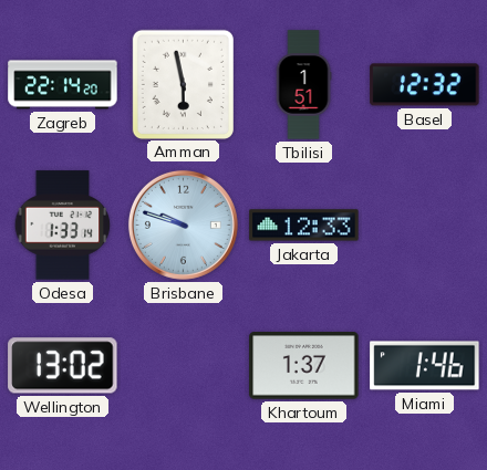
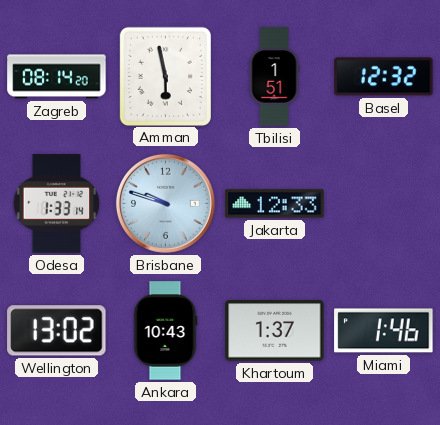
Zagreb: 22:14 -> 08:14
Ankara: none -> 10:43
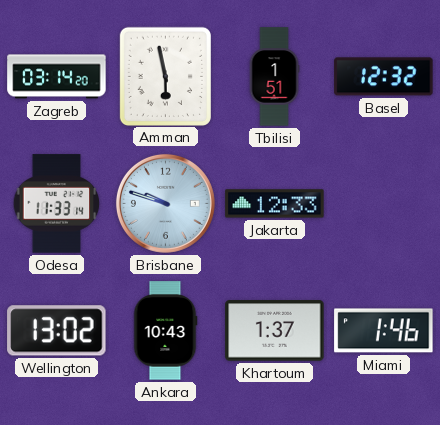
Zagreb: 08:14 -> 03:14
Odesa: 1:33 -> 11:33
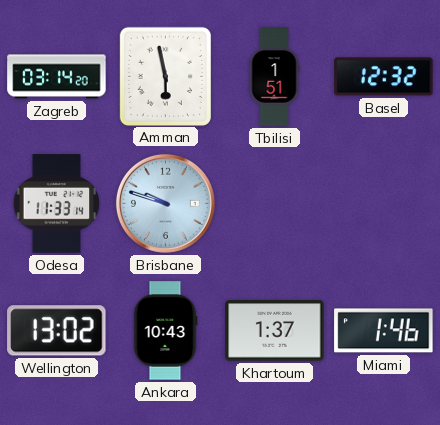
Jakarta: 12:33 -> none
